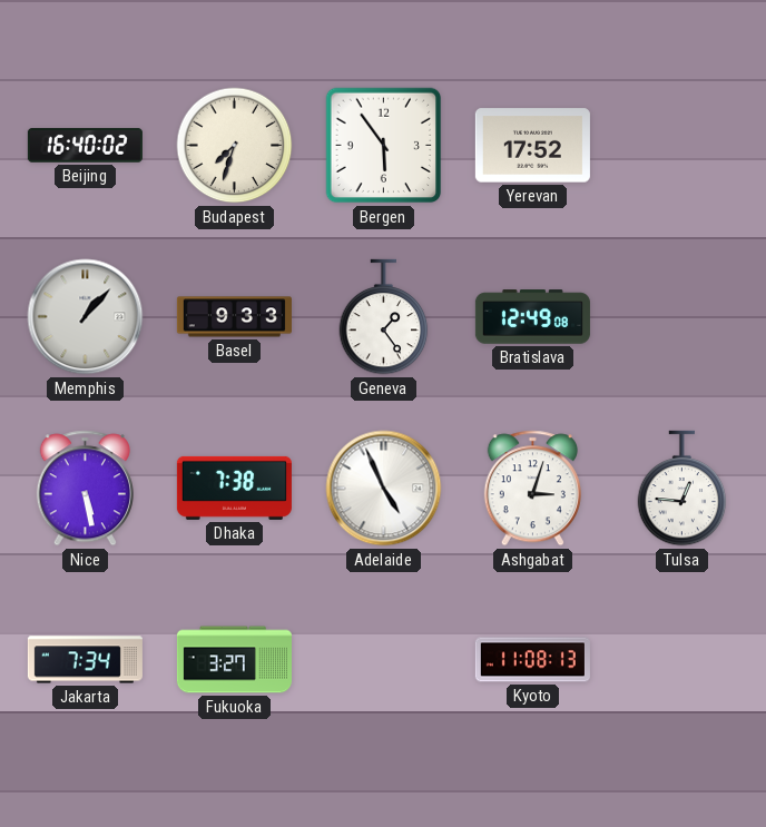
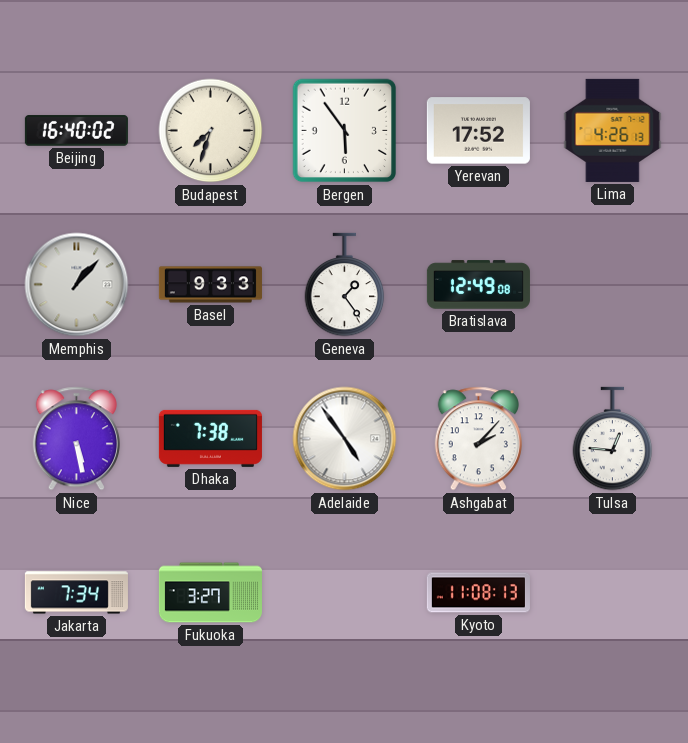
Lima: none -> 4:26
Adelaide: 4:56 -> 4:54
Ashgabat: 3:03 -> 2:07
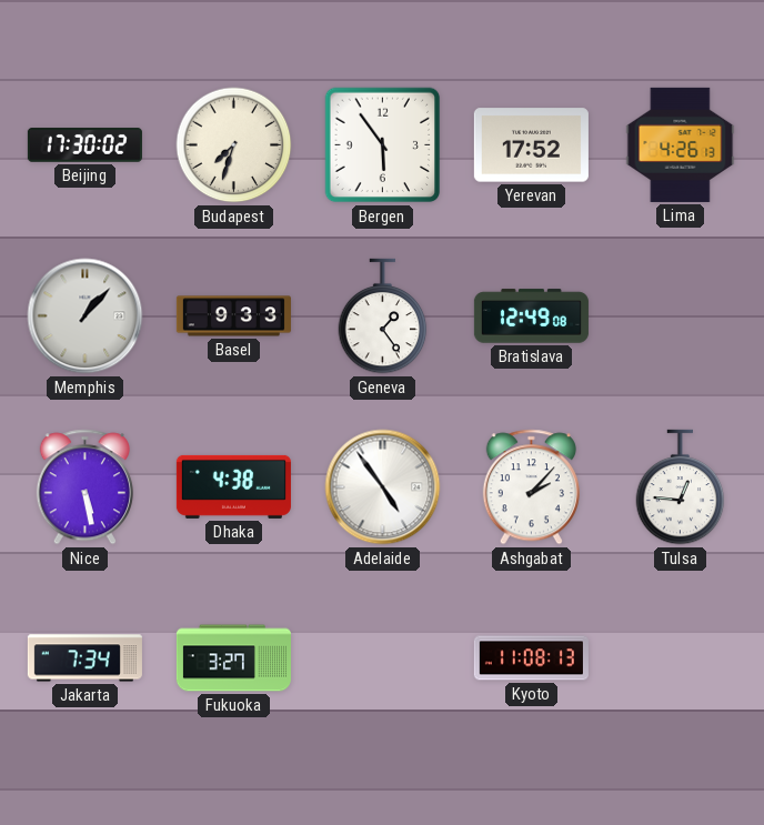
Beijing: 16:40 -> 17:30
Dhaka: 7:38 -> 4:38
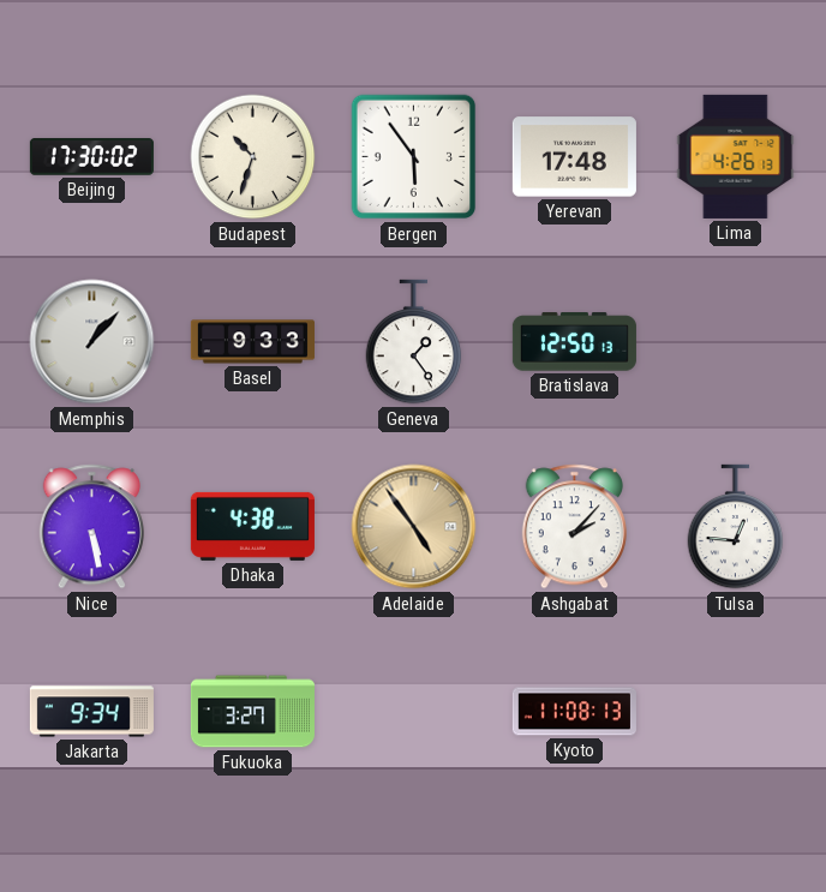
Budapest: 7:33 -> 10:33
Yerevan: 17:52 -> 17:48
Bratislava: 12:49 -> 12:50
Adelaide dial: white -> champagne
Jakarta: 7:34 -> 9:34
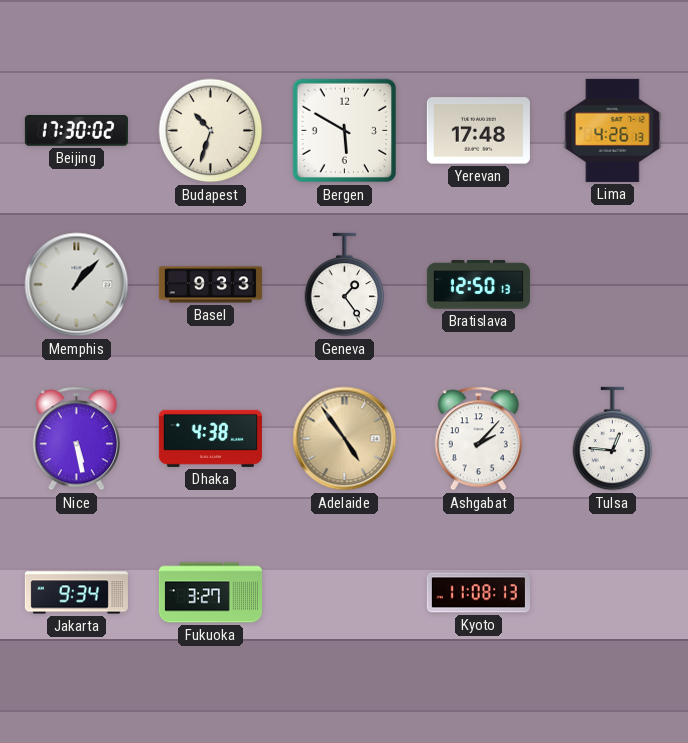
Bergen: 5:54 -> 5:50
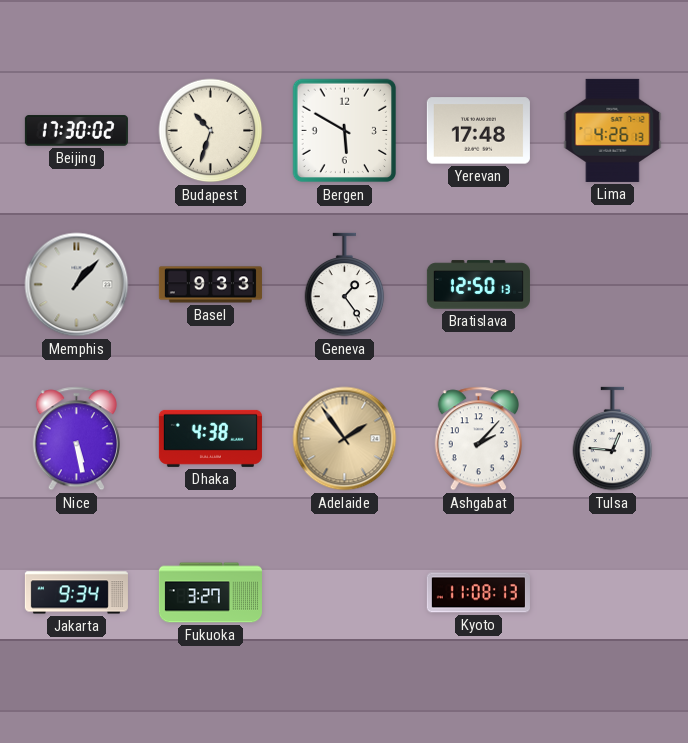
Adelaide: 4:54 -> 1:54
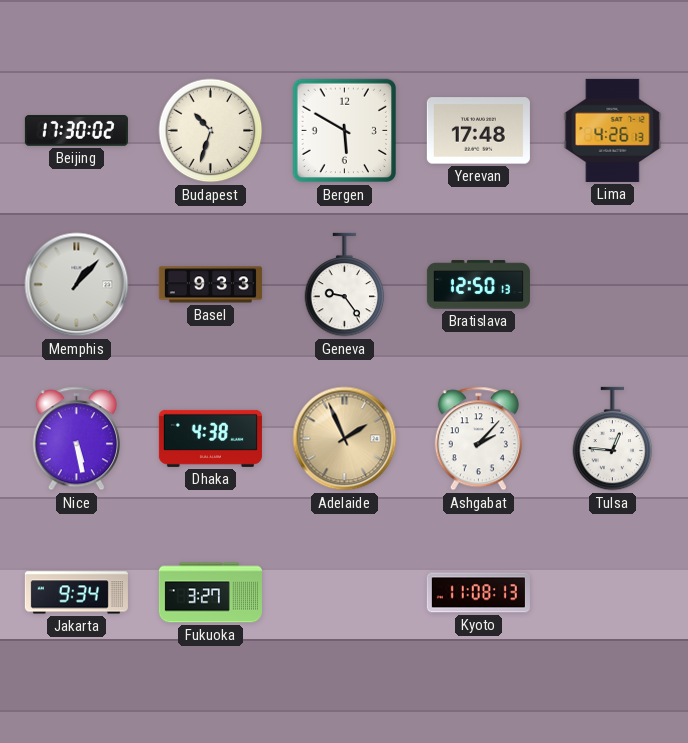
Geneva: 1:24 -> 9:24
Adelaide: 1:54 -> 1:56
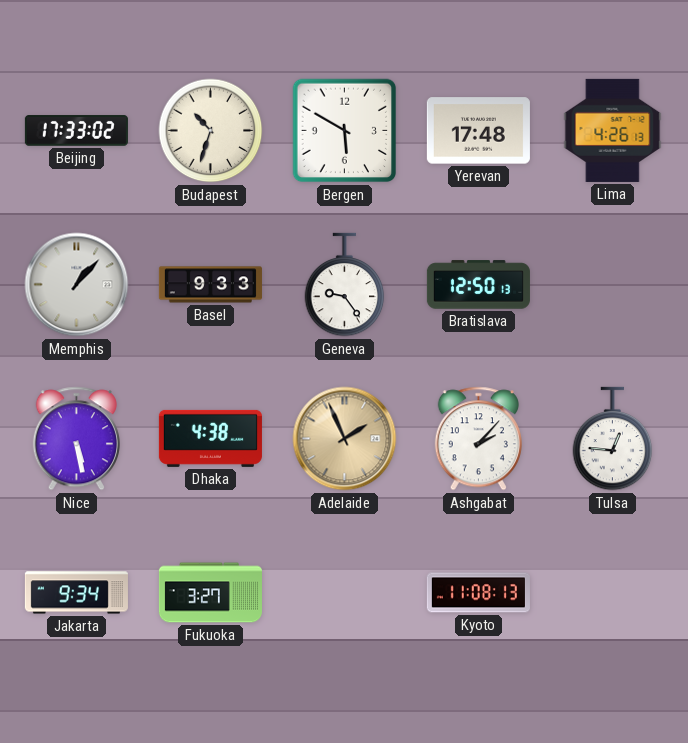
Beijing: 17:30 -> 17:33
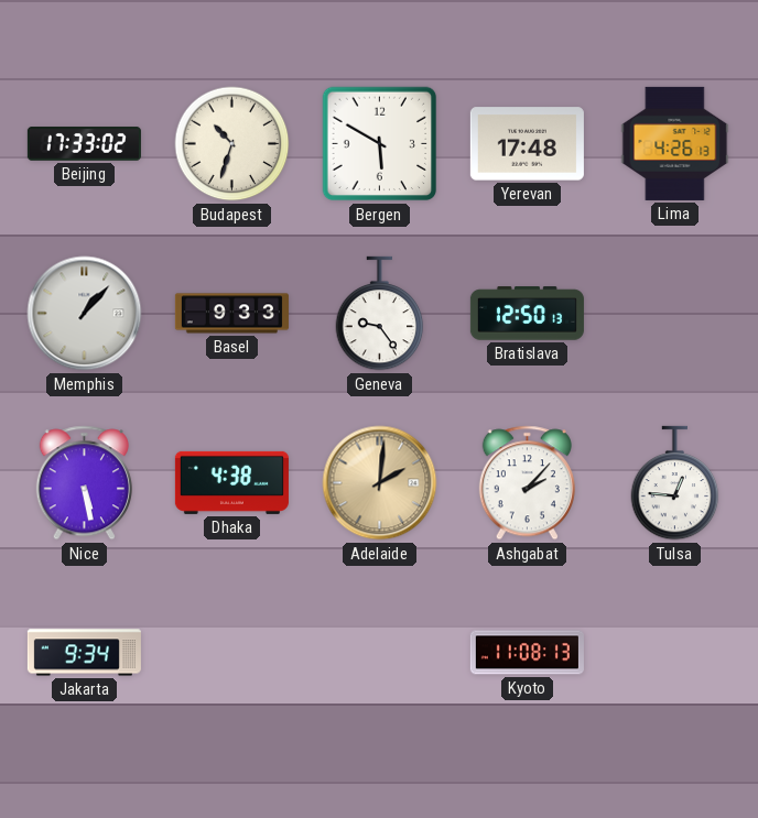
Adelaide: 1:56 -> 2:01
Fukuoka: 3:27 -> none
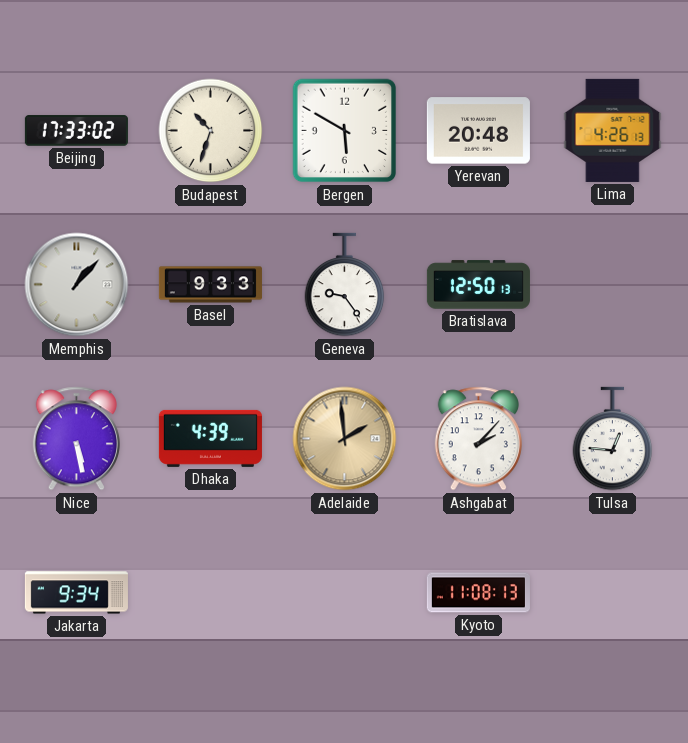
Yerevan: 17:48 -> 20:48
Dhaka: 4:38 -> 4:39
Adelaide: 2:01 -> 1:59
